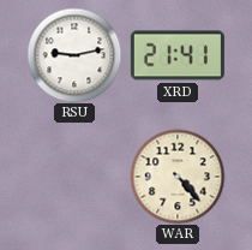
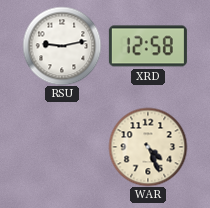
XRD: 21:41 -> 12:58
WAR: 4:23 -> 4:26
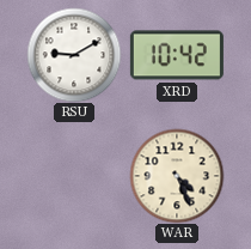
RSU: 9:13 -> 9:10
XRD: 12:58 -> 10:42
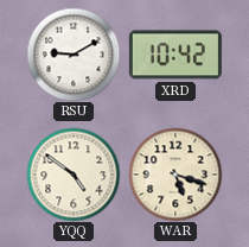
YQQ: none -> 4:51
WAR: 4:26 -> 5:18
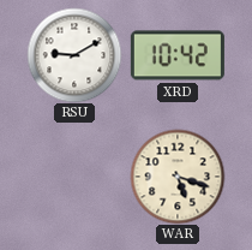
YQQ: 4:51 -> none
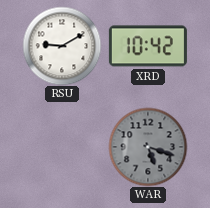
WAR dial: cream -> grey
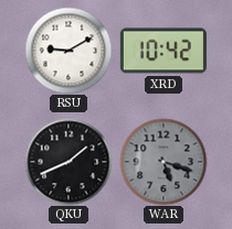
QKU: none -> 1:41
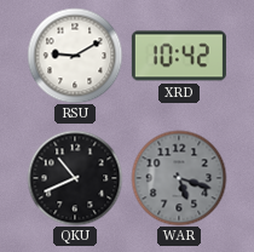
QKU: 1:41 -> 10:41
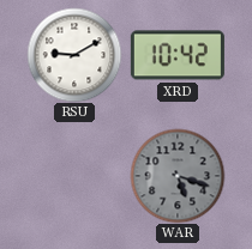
QKU: 10:41 -> none
